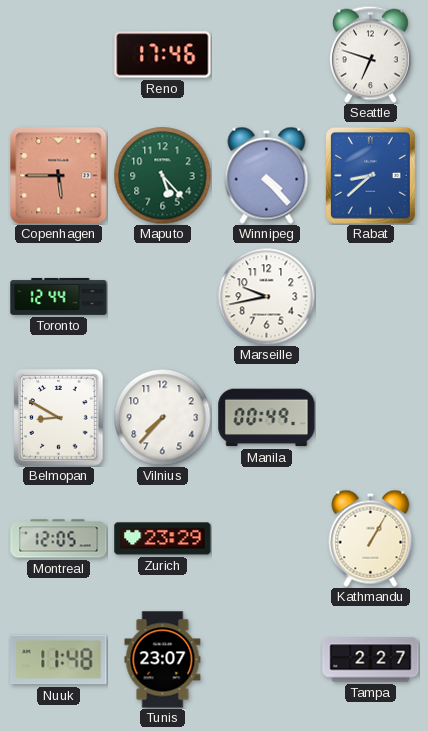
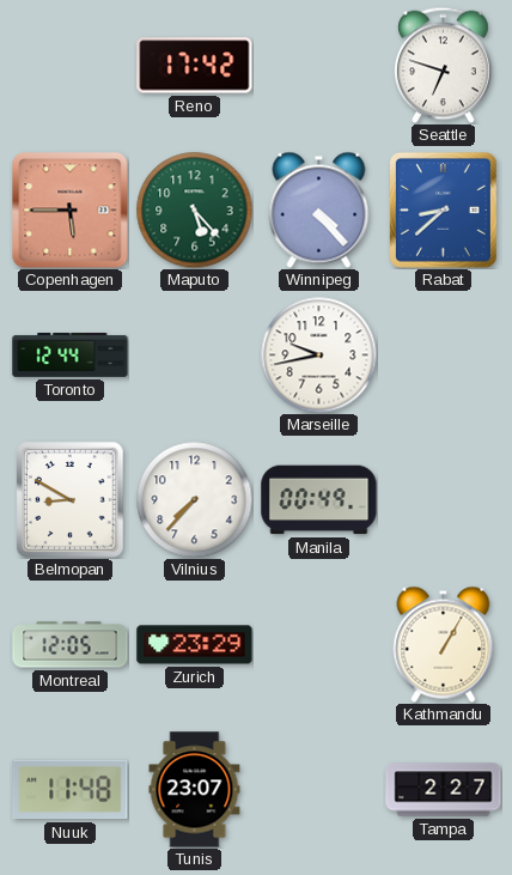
Reno: 17:46 -> 17:42
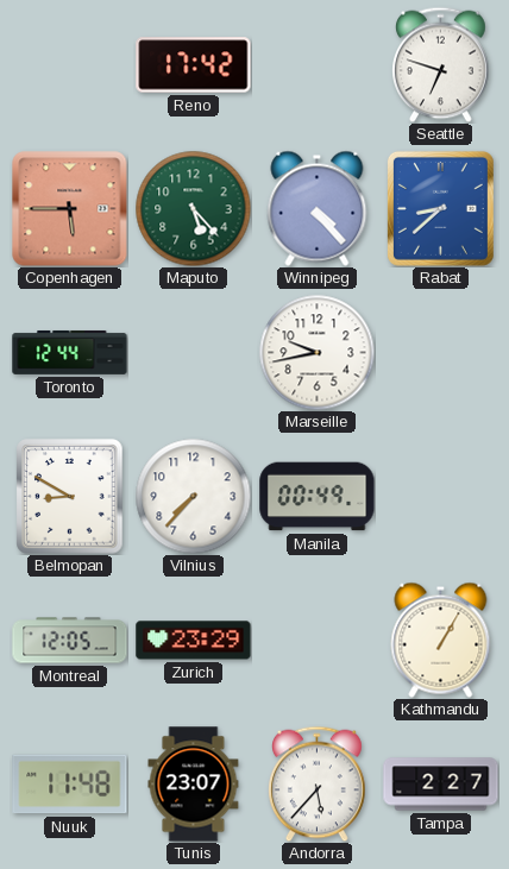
Andorra: none -> 5:37
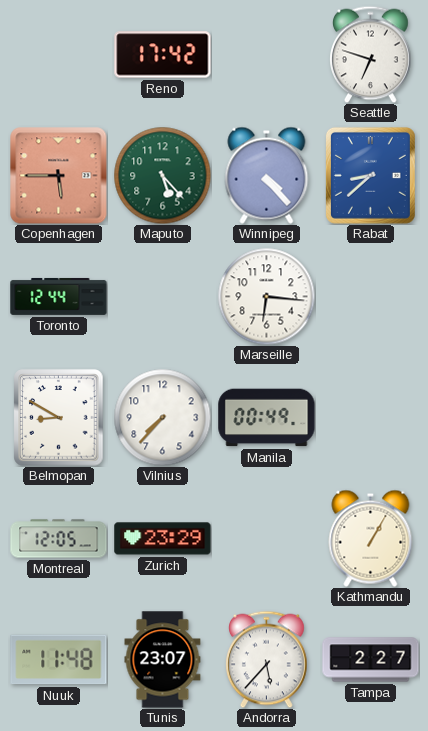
Marseille: 9:43 -> 6:16
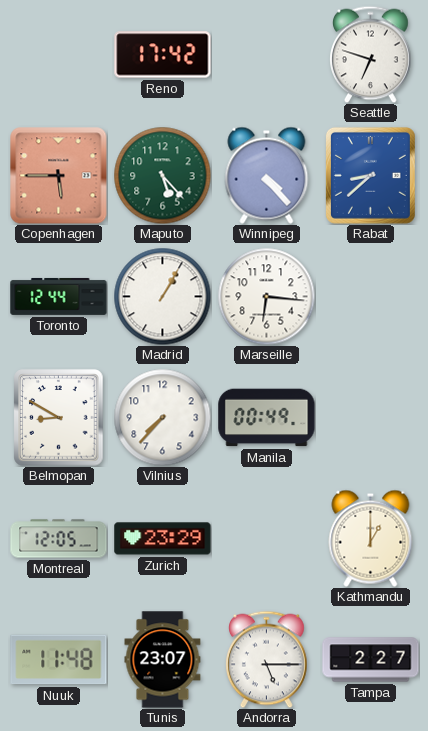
Madrid: none -> 1:05
Kathmandu: 1:05 -> 1:00
Andorra: 5:37 -> 5:15
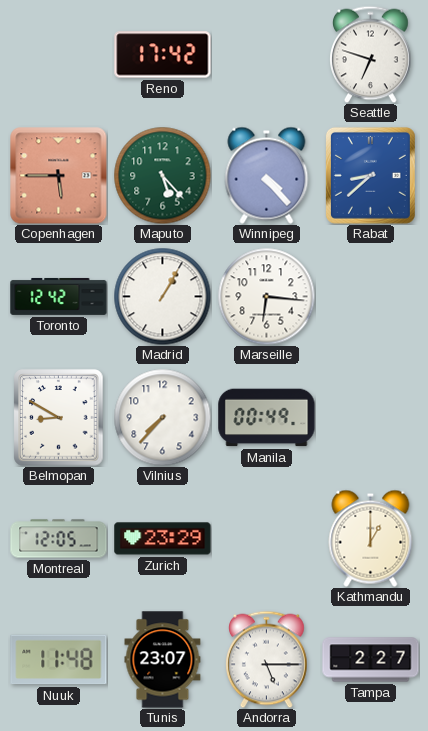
Toronto: 12:44 -> 12:42
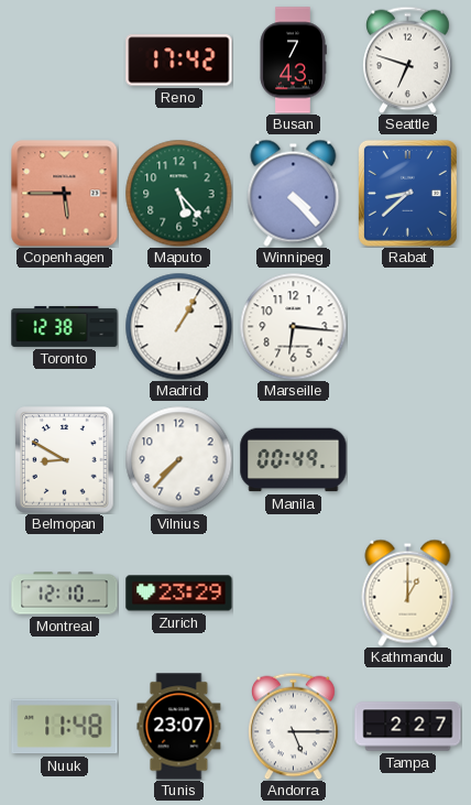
Busan: none -> 7:43
Toronto: 12:42 -> 12:38
Montreal: 12:05 -> 12:10
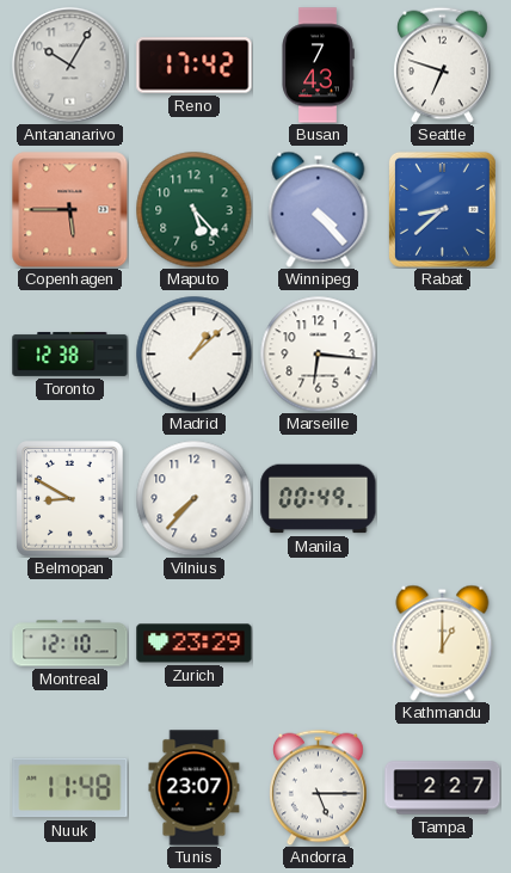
Antananarivo: none -> 10:05
Madrid: 1:05 -> 1:08
